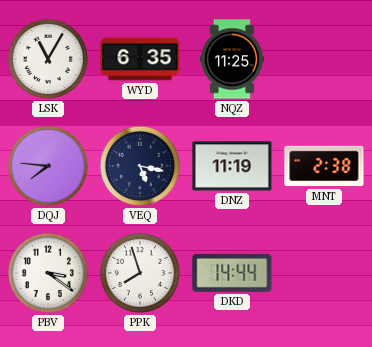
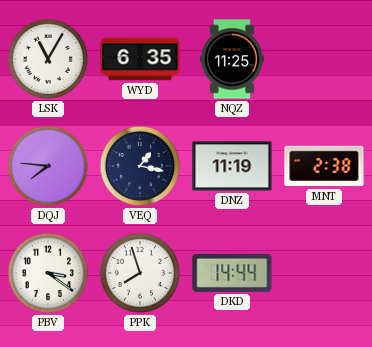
VEQ: 5:17 -> 1:17
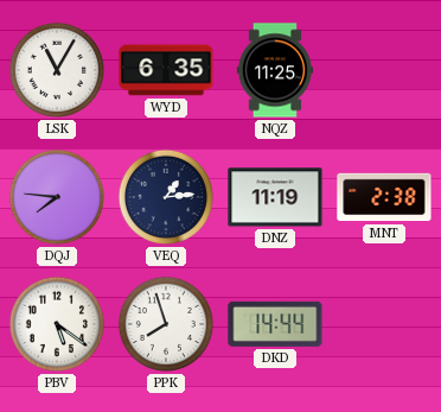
VEQ: 1:17 -> 1:14
PBV: 3:21 -> 5:21
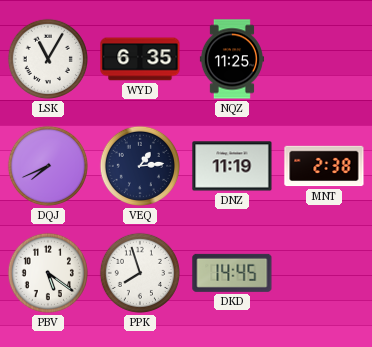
DQJ: 7:46 -> 7:41
DKD: 14:44 -> 14:45
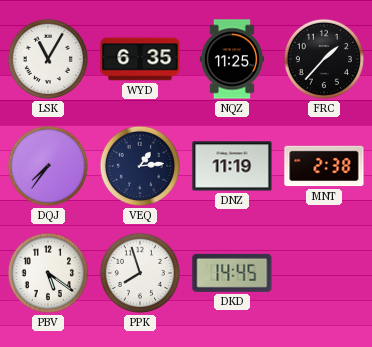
FRC: none -> 1:37
DQJ: 7:41 -> 7:36
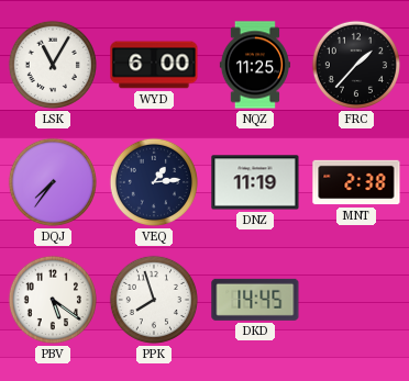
WYD: 6:35 -> 6:00
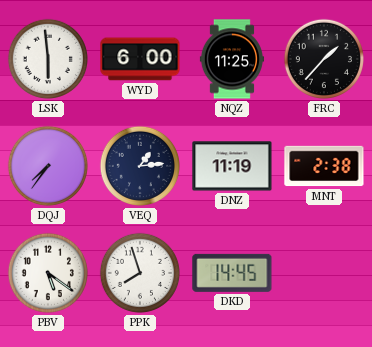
LSK: 11:05 -> 5:59
